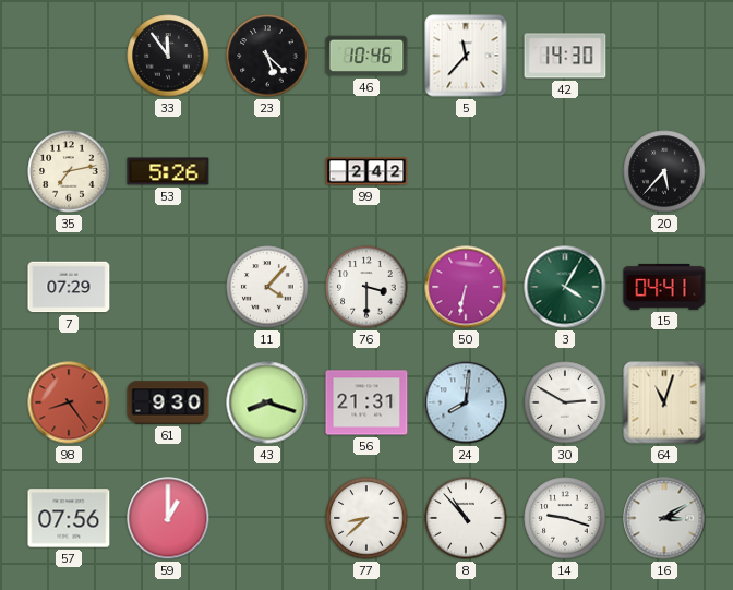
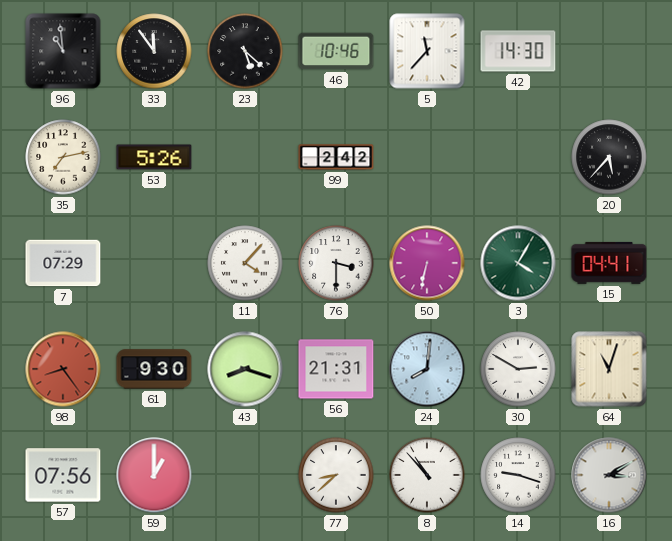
96: none -> 10:59
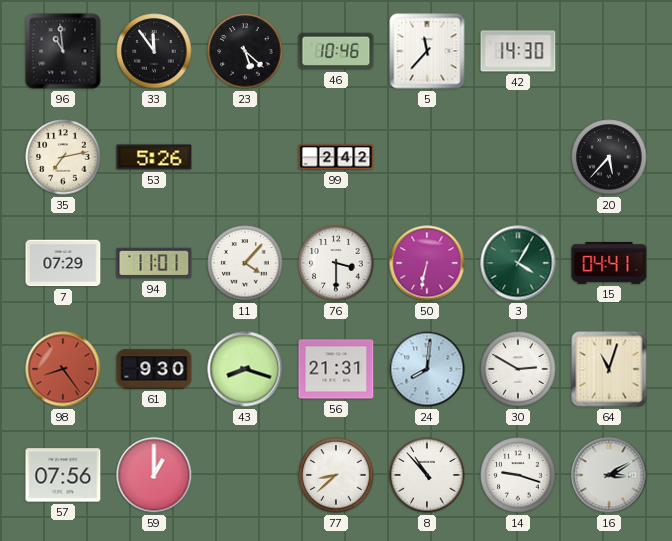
94: none -> 11:01
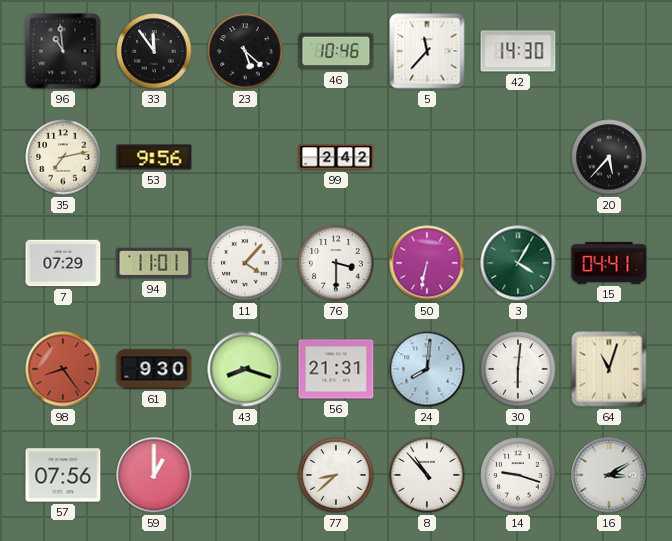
53: 5:26 -> 9:56
30: 2:50 -> 6:01
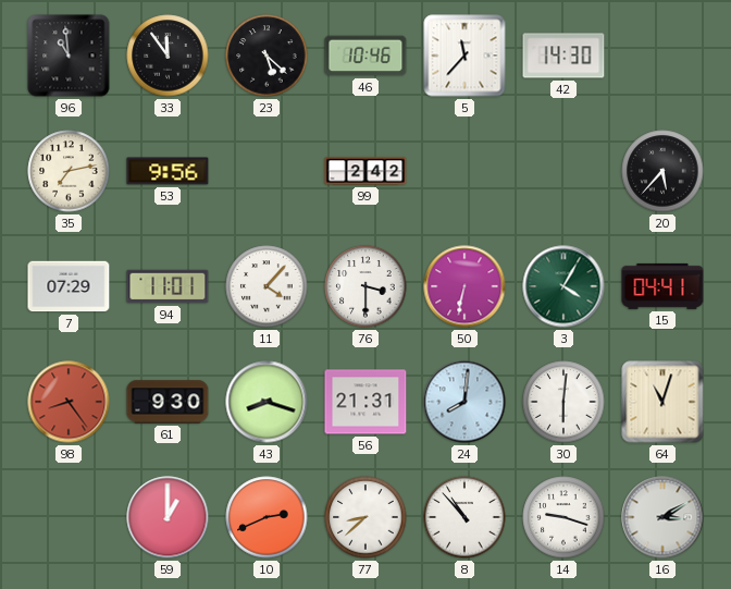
57: 07:56 -> none
10: none -> 2:41
